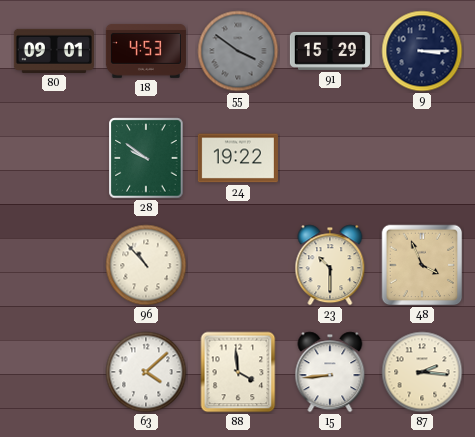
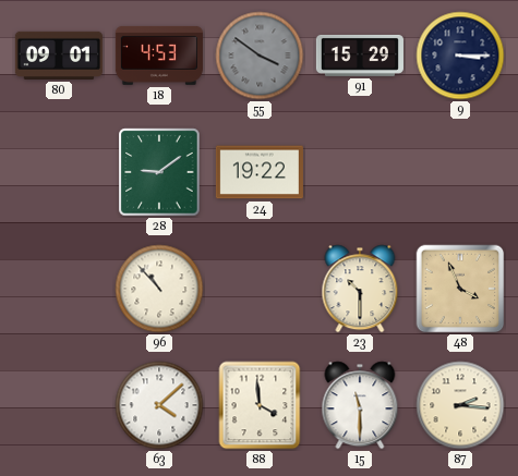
28: 9:51 -> 9:09
15: 8:44 -> 11:30
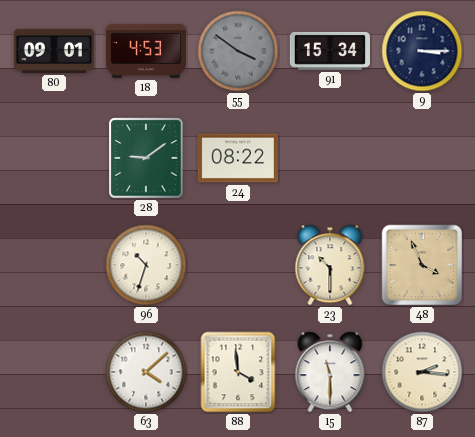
91: 15:29 -> 15:34
24: 19:22 -> 08:22
96: 10:53 -> 10:33
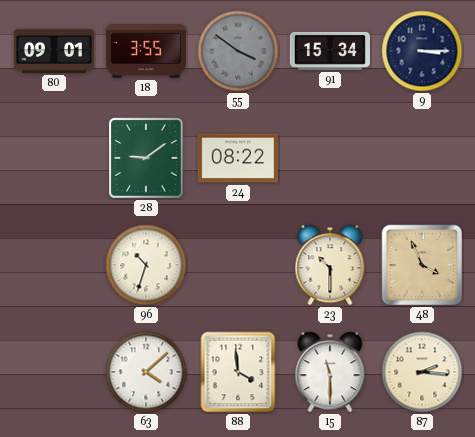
18: 4:53 -> 3:55
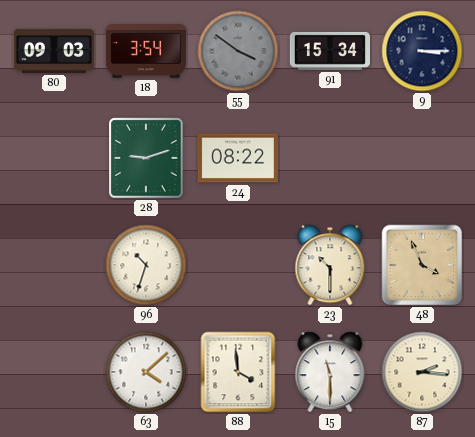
80: 09:01 -> 09:03
18: 3:55 -> 3:54
28: 9:09 -> 9:12
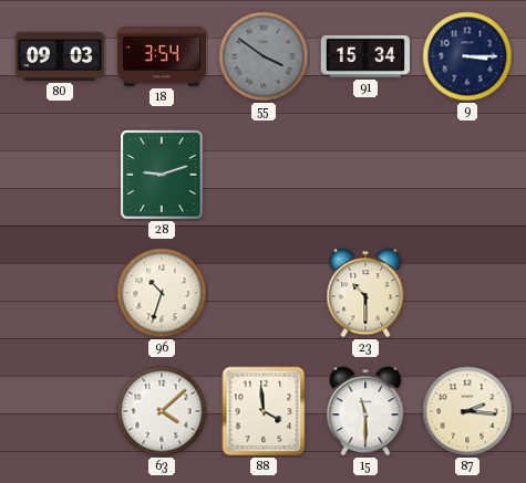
24: 08:22 -> none
48: 3:56 -> none
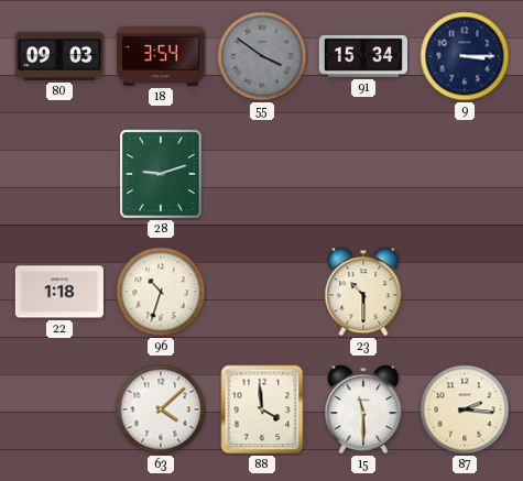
22: none -> 1:18
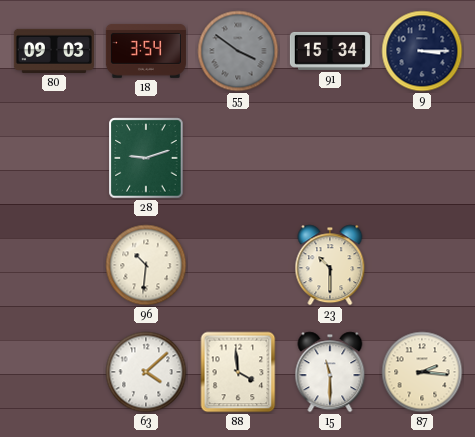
22: 1:18 -> none
96: 10:33 -> 10:31
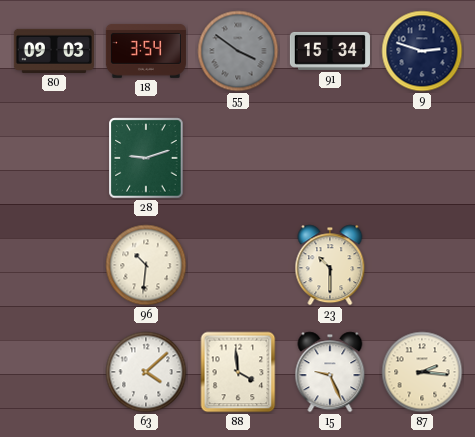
9: 3:15 -> 2:48
15: 11:30 -> 9:26
